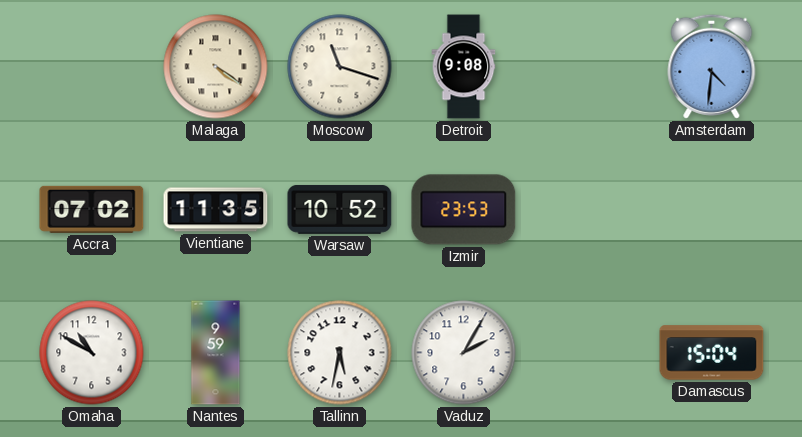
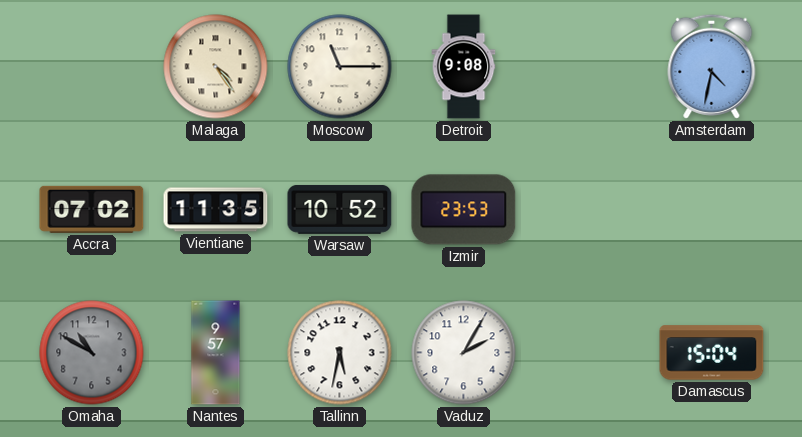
Malaga: 4:21 -> 4:24
Moscow: 11:18 -> 11:15
Amsterdam: 4:31 -> 4:32
Omaha dial: white -> grey
Nantes: 9:59 -> 9:57
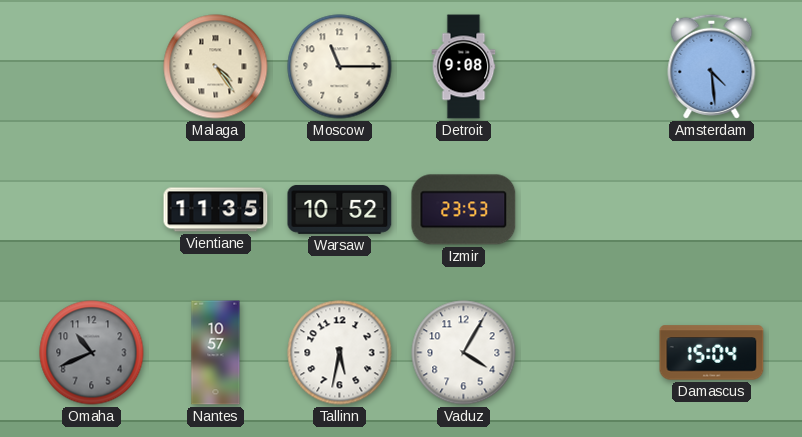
Amsterdam: 4:32 -> 4:29
Accra: 07:02 -> none
Omaha: 10:50 -> 10:41
Nantes: 9:57 -> 10:57
Vaduz: 2:05 -> 4:05
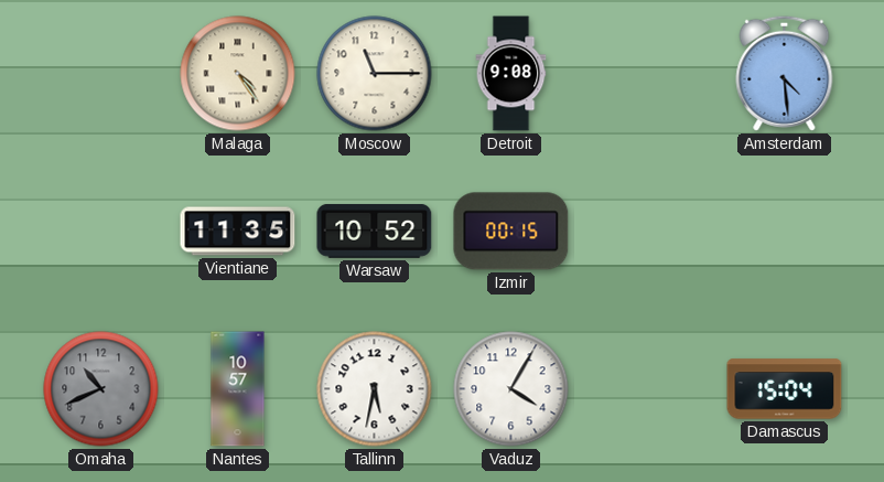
Izmir: 23:53 -> 00:15
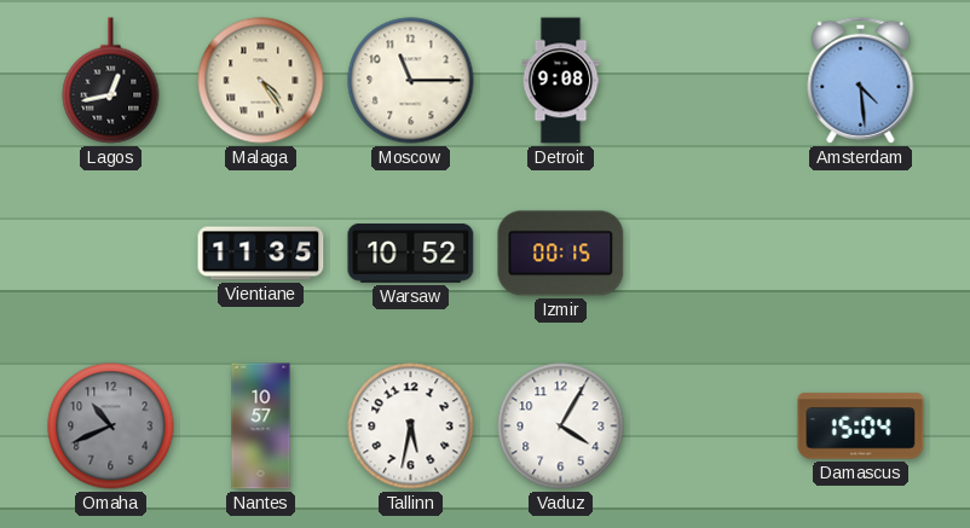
Lagos: none -> 12:43
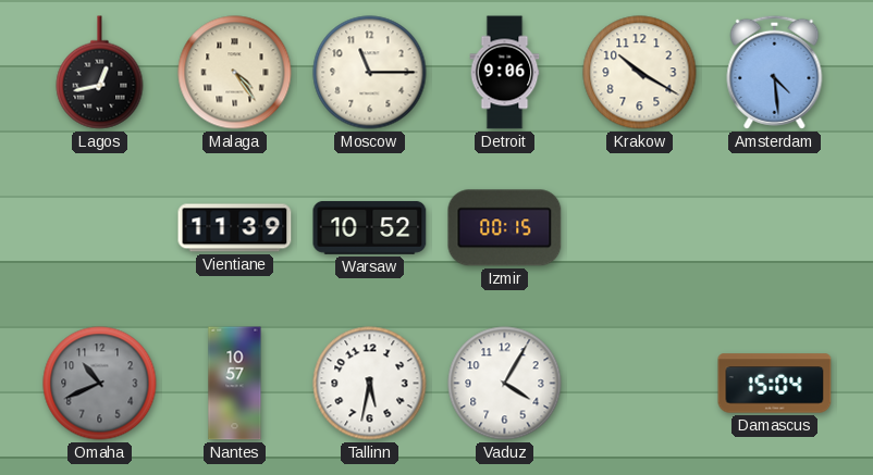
Detroit: 9:08 -> 9:06
Krakow: none -> 10:20
Vientiane: 11:35 -> 11:39
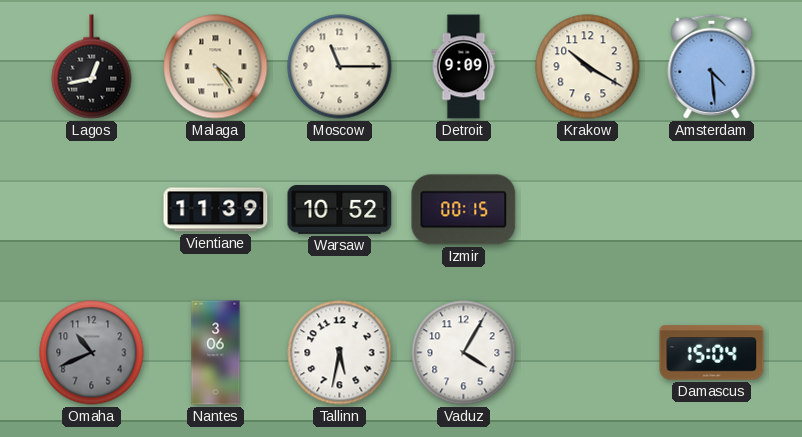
Detroit: 9:06 -> 9:09
Nantes: 10:57 -> 3:06
